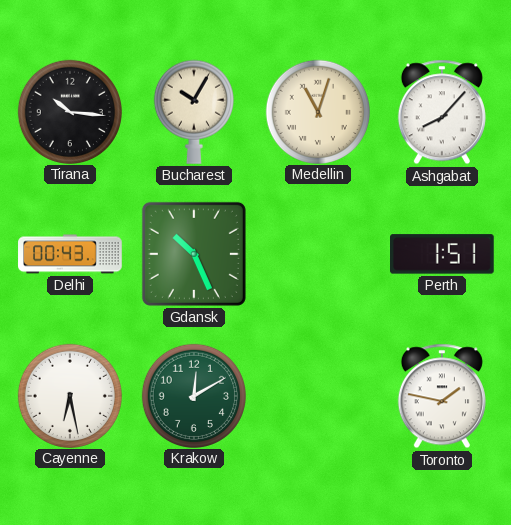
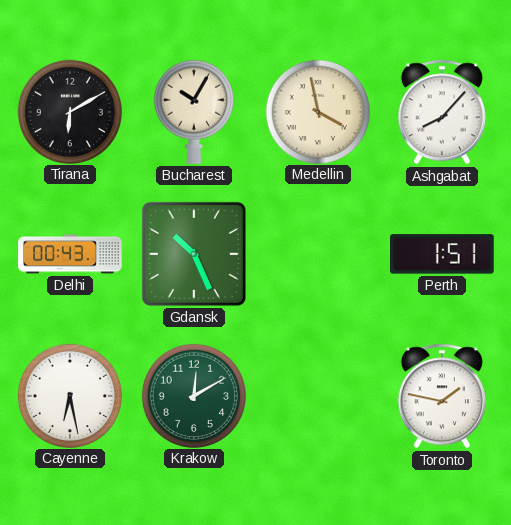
Tirana: 10:16 -> 6:10
Medellin: 11:03 -> 3:58
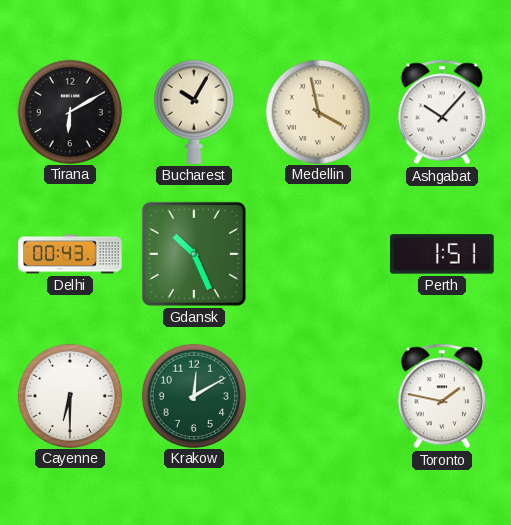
Ashgabat: 8:07 -> 10:07
Cayenne: 6:28 -> 6:30
